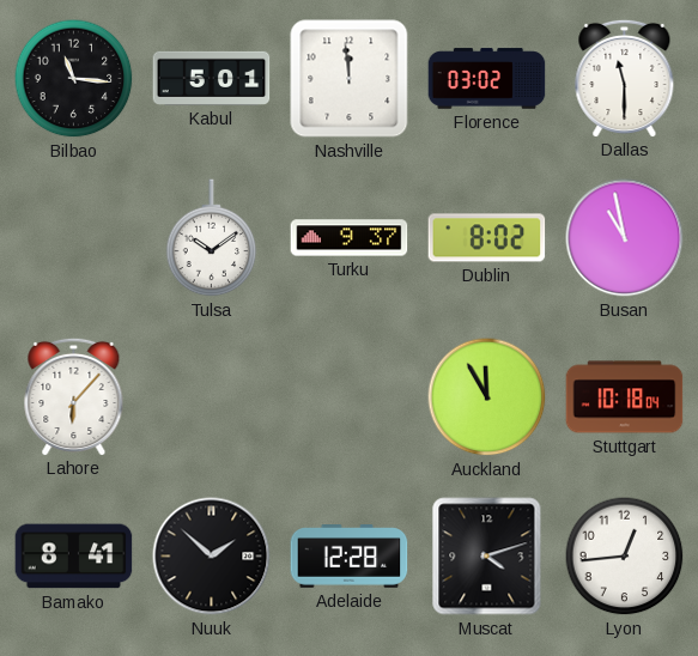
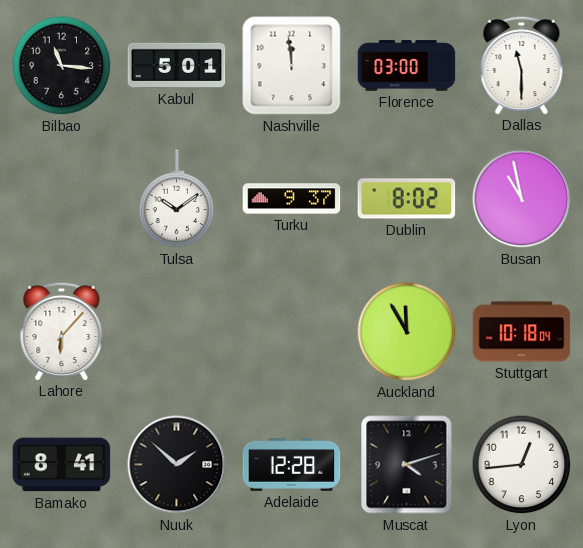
Florence: 03:02 -> 03:00
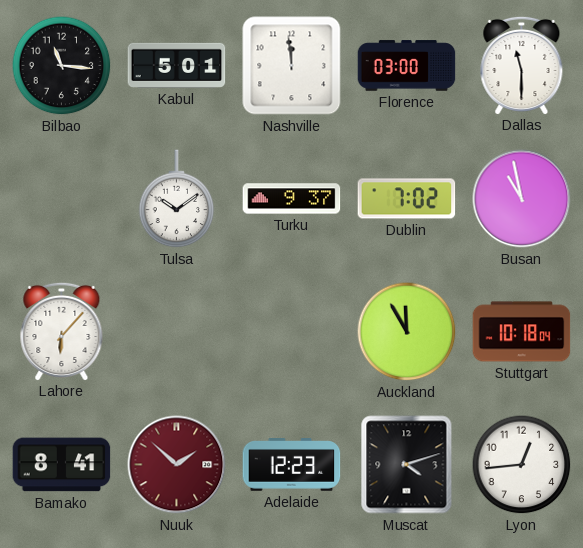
Dublin: 8:02 -> 7:02
Nuuk dial: black -> burgundy
Adelaide: 12:28 -> 12:23
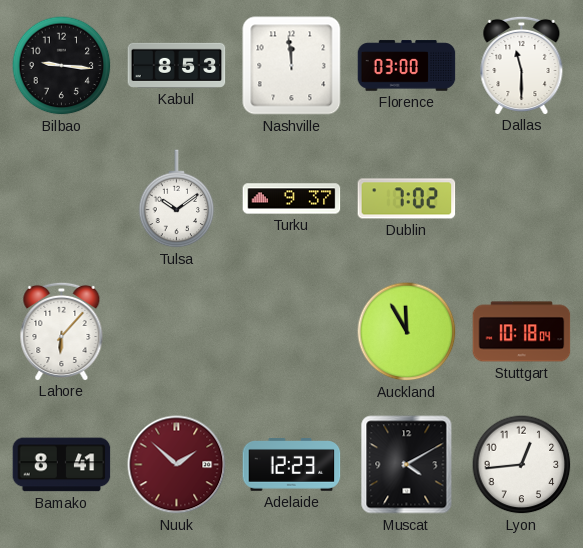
Bilbao: 11:16 -> 9:16
Kabul: 5:01 -> 8:53
Busan: 10:58 -> none
Muscat: 4:12 -> 4:10
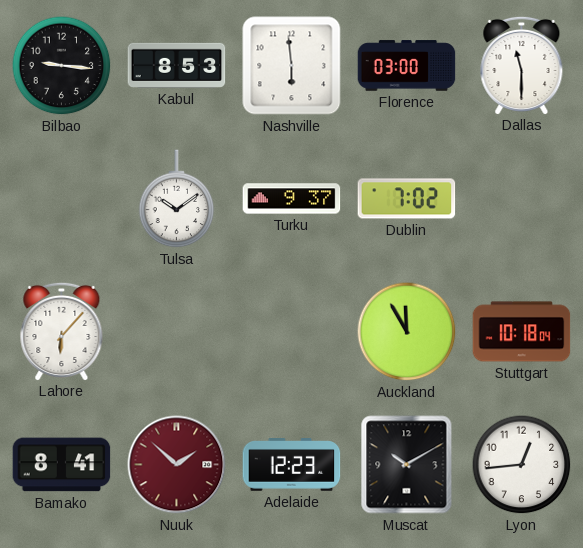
Nashville: 11:59 -> 5:59
Muscat: 4:10 -> 10:10
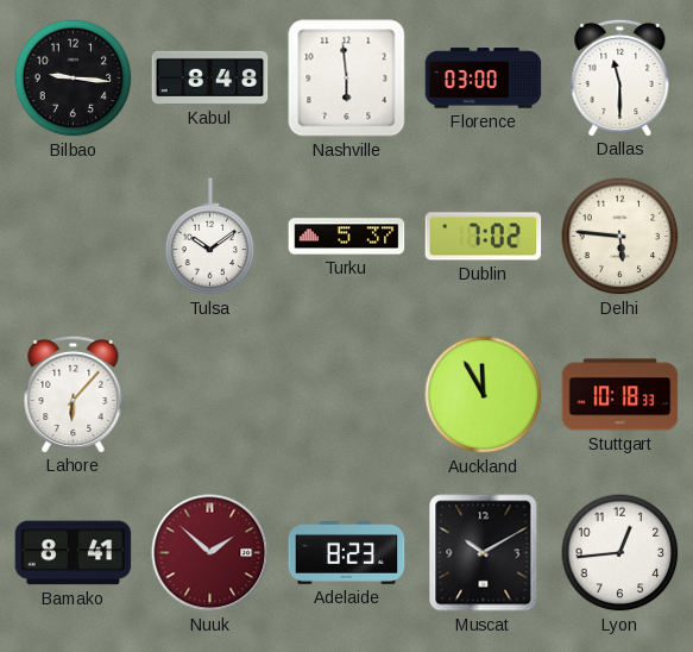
Kabul: 8:53 -> 8:48
Turku: 9:37 -> 5:37
Delhi: none -> 5:46
Stuttgart: 10:18:04 -> 10:18:33
Adelaide: 12:23 -> 8:23
